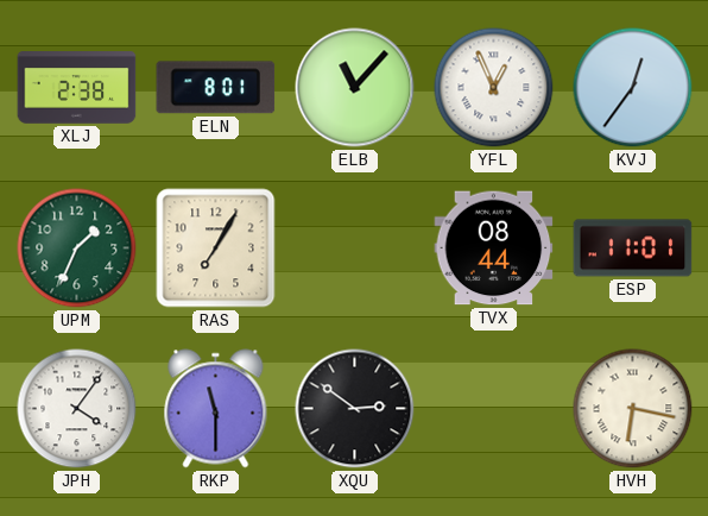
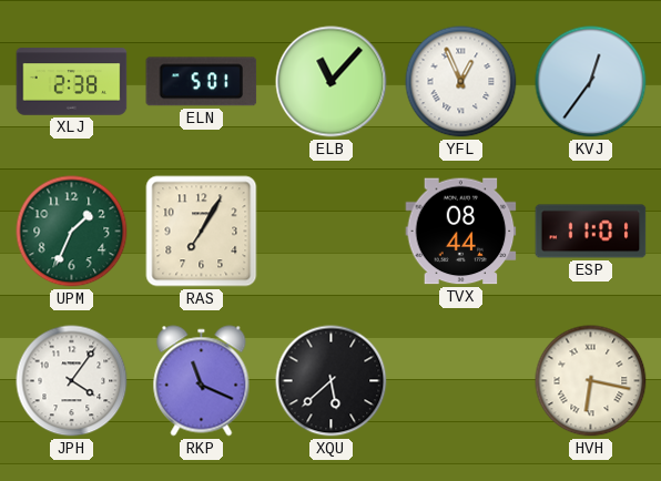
ELN: 8:01 -> 5:01
RKP: 11:30 -> 11:19
XQU: 2:51 -> 5:38
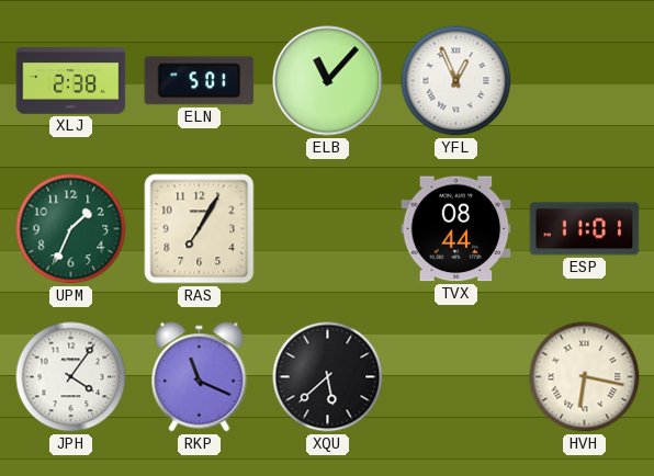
KVJ: 12:36 -> none
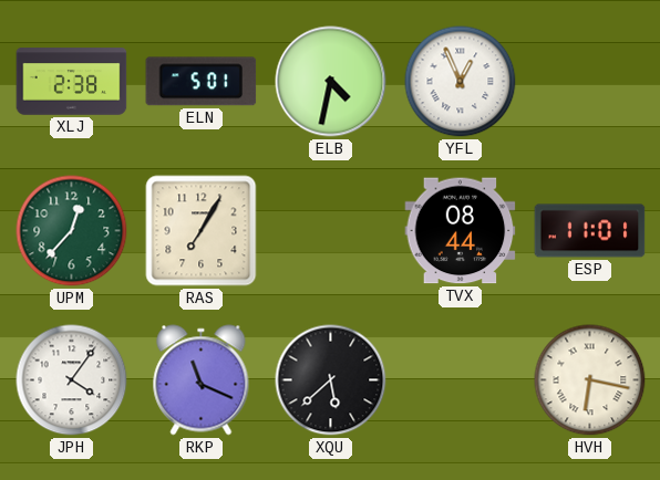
ELB: 11:07 -> 4:32
UPM: 1:34 -> 12:37
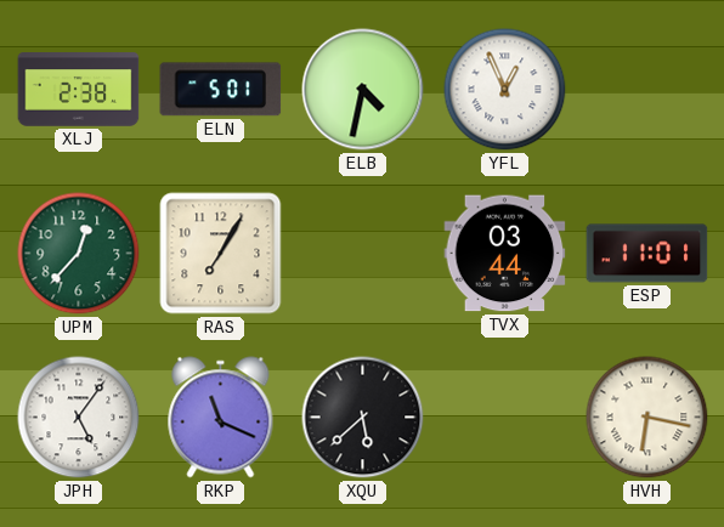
TVX: 08:44 -> 03:44
JPH: 4:06 -> 5:06
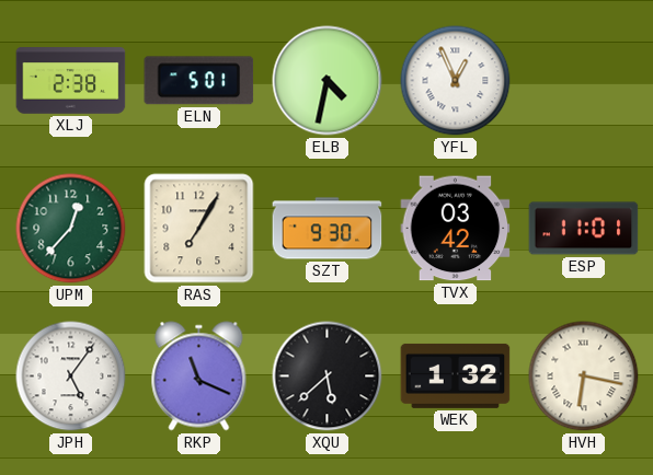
SZT: none -> 9:30
TVX: 03:44 -> 03:42
WEK: none -> 1:32
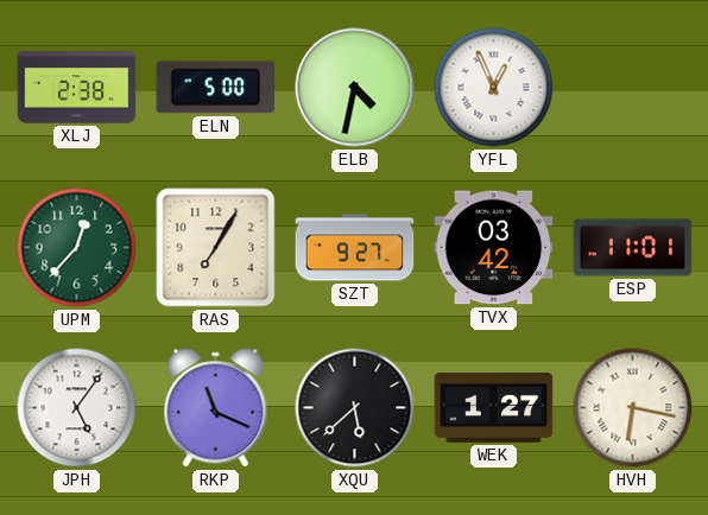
ELN: 5:01 -> 5:00
SZT: 9:30 -> 9:27
WEK: 1:32 -> 1:27
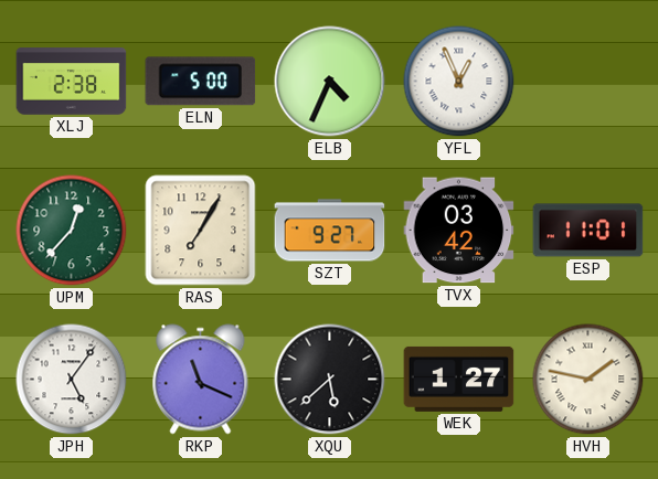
ELB: 4:32 -> 4:34
HVH: 6:17 -> 1:47
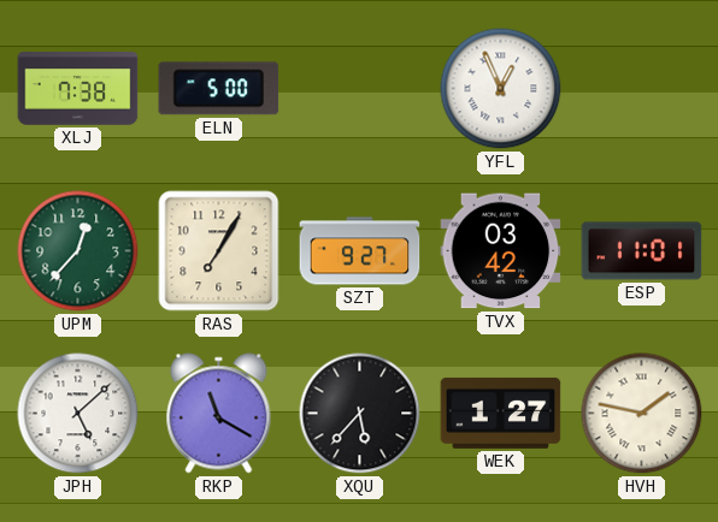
XLJ: 2:38 -> 7:38
ELB: 4:34 -> none
JPH: 5:06 -> 5:08
RKP: 11:19 -> 11:20
XQU: 5:38 -> 5:37
